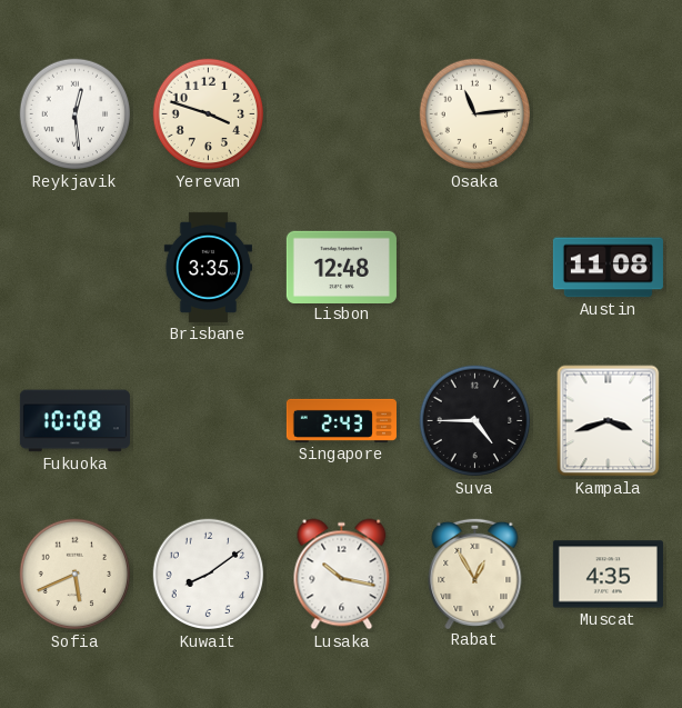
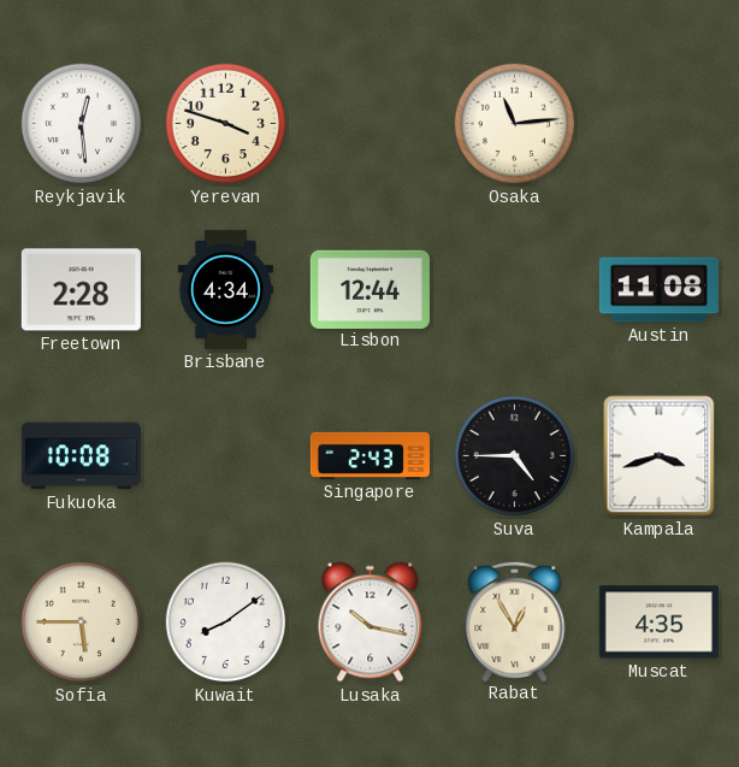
Freetown: none -> 2:28
Brisbane: 3:35 -> 4:34
Lisbon: 12:48 -> 12:44
Sofia: 5:41 -> 5:45
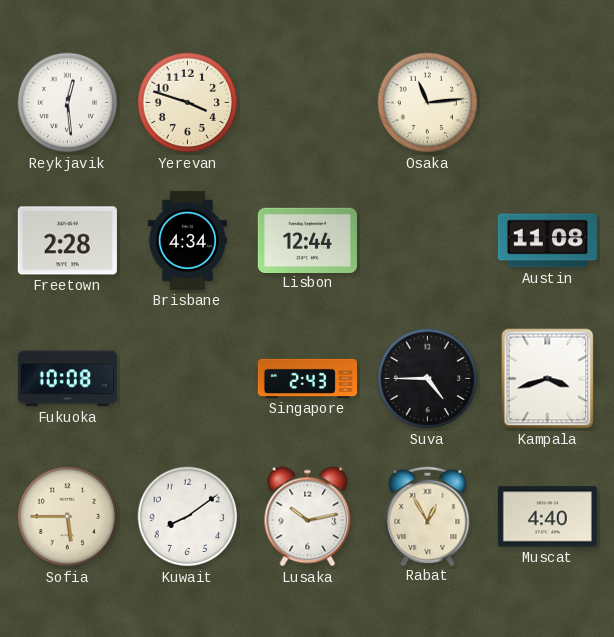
Lusaka: 10:17 -> 10:13
Muscat: 4:35 -> 4:40
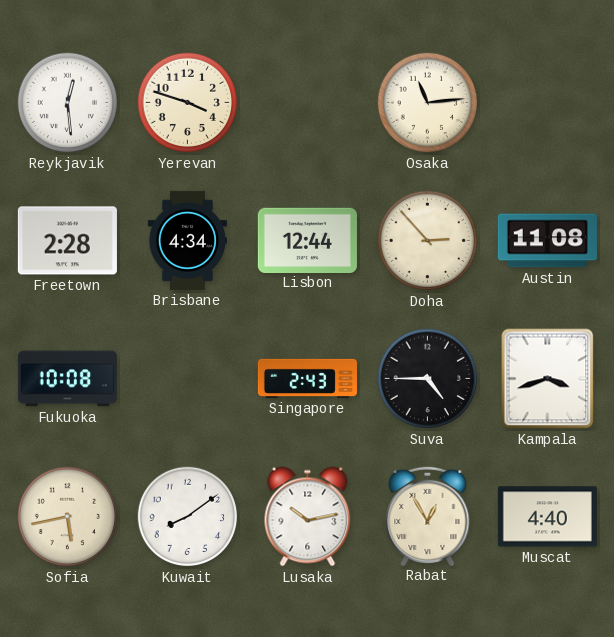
Doha: none -> 2:53
Sofia: 5:45 -> 5:43
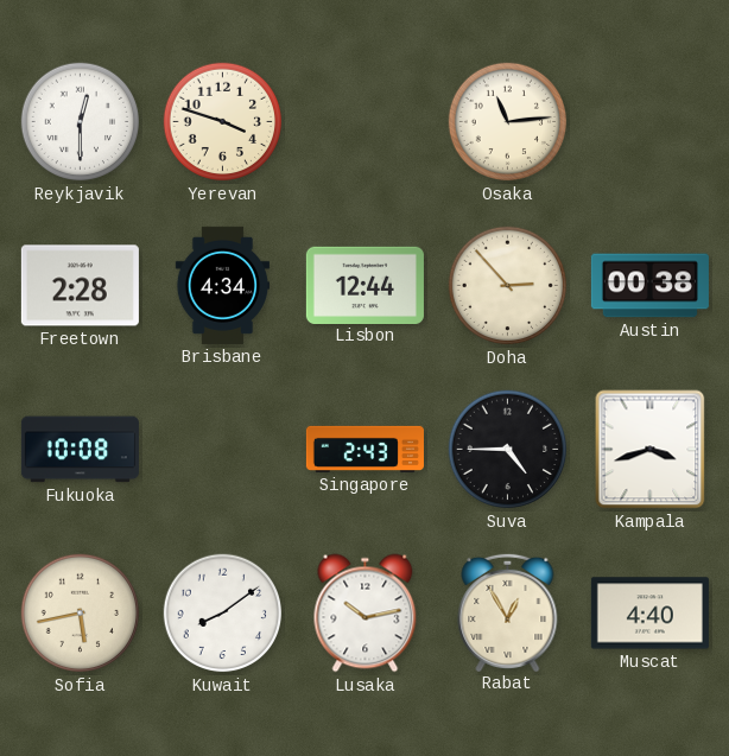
Reykjavik: 12:29 -> 12:30
Austin: 11:08 -> 00:38
